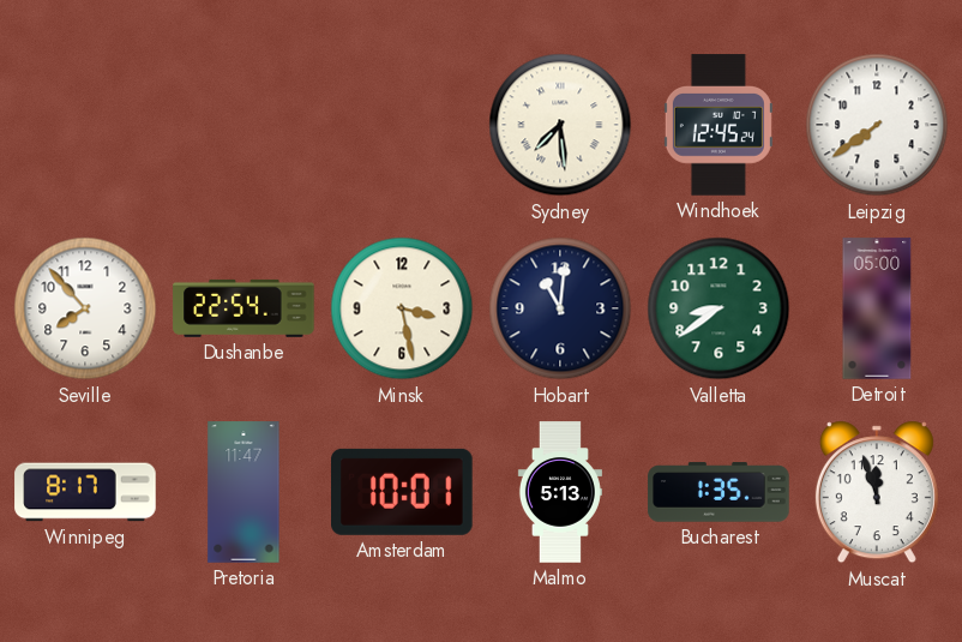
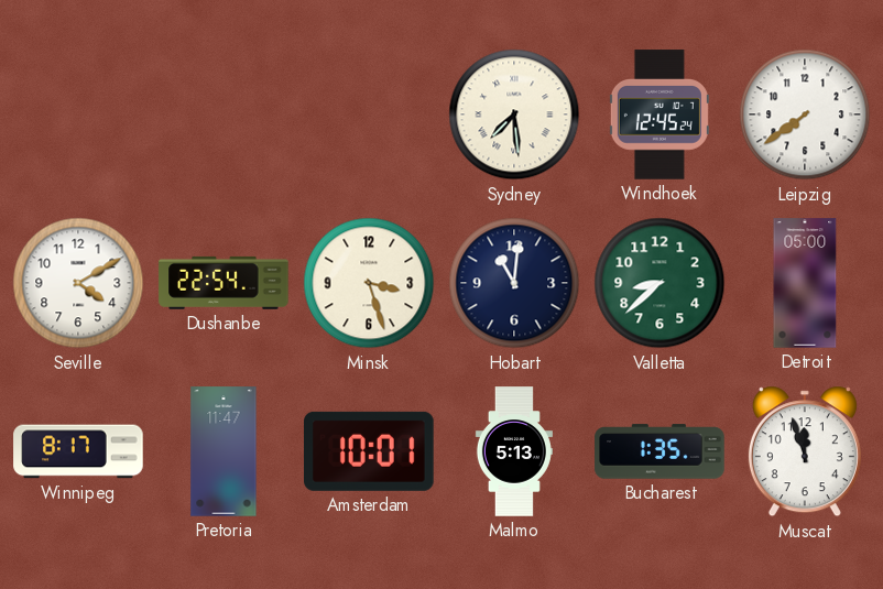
Seville: 7:53 -> 4:10
Minsk: 3:28 -> 3:27
Valletta: 8:39 -> 8:38
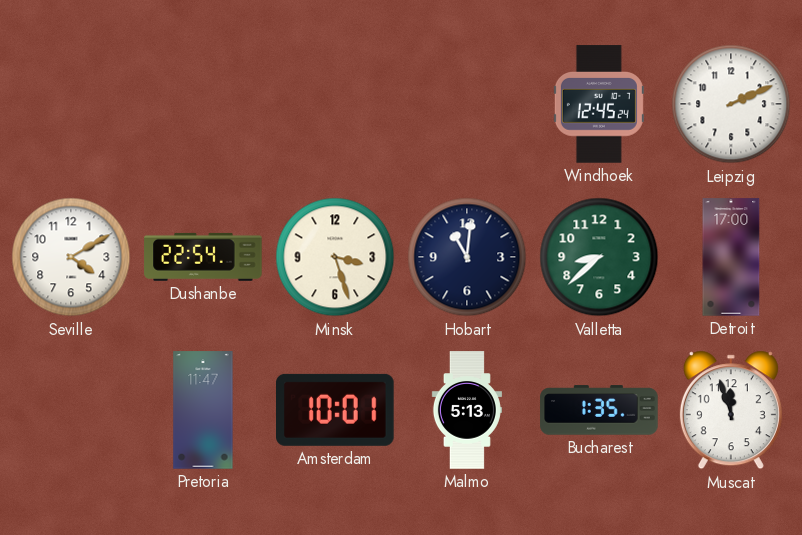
Sydney: 7:29 -> none
Leipzig: 7:39 -> 2:11
Detroit: 05:00 -> 17:00
Winnipeg: 8:17 -> none
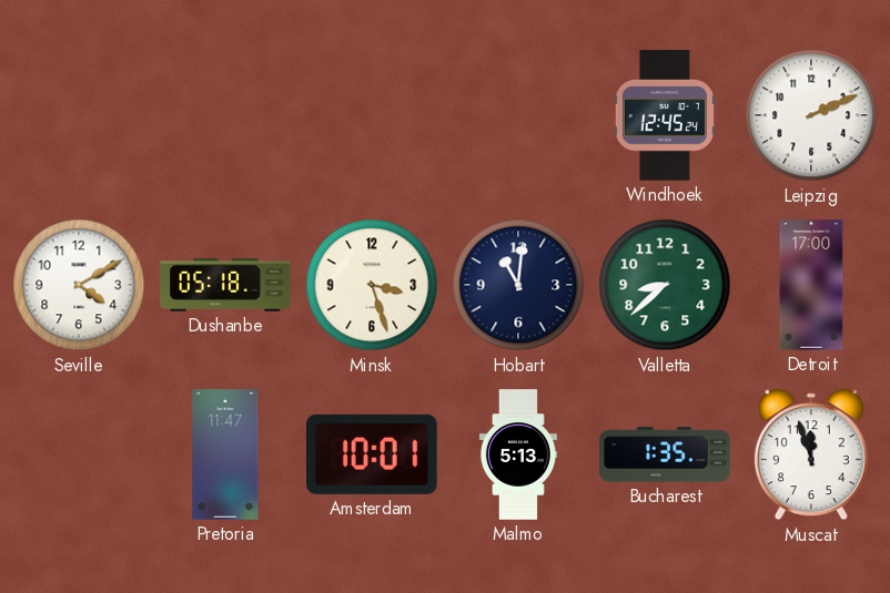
Dushanbe: 22:54 -> 05:18
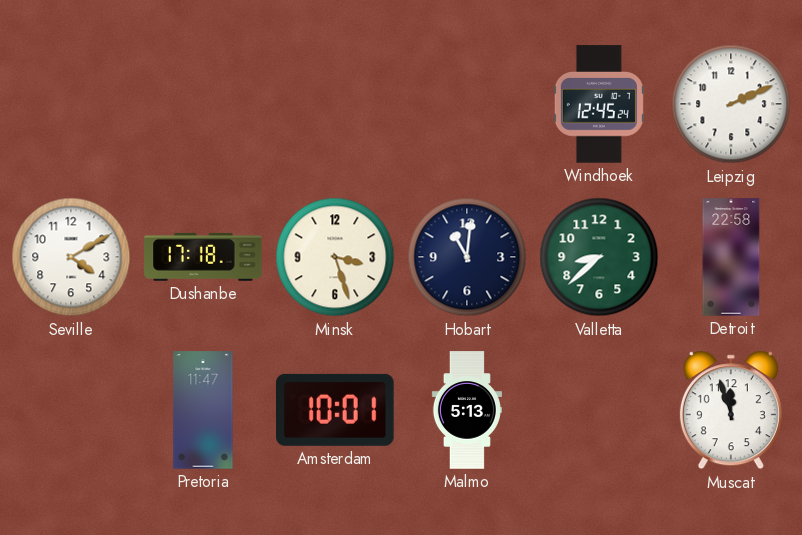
Dushanbe: 05:18 -> 17:18
Detroit: 17:00 -> 22:58
Bucharest: 1:35 -> none
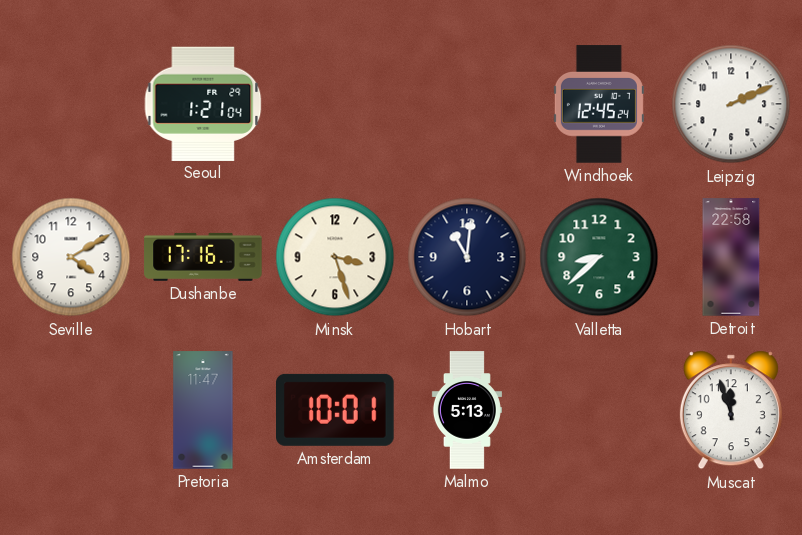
Seoul: none -> 1:21
Dushanbe: 17:18 -> 17:16
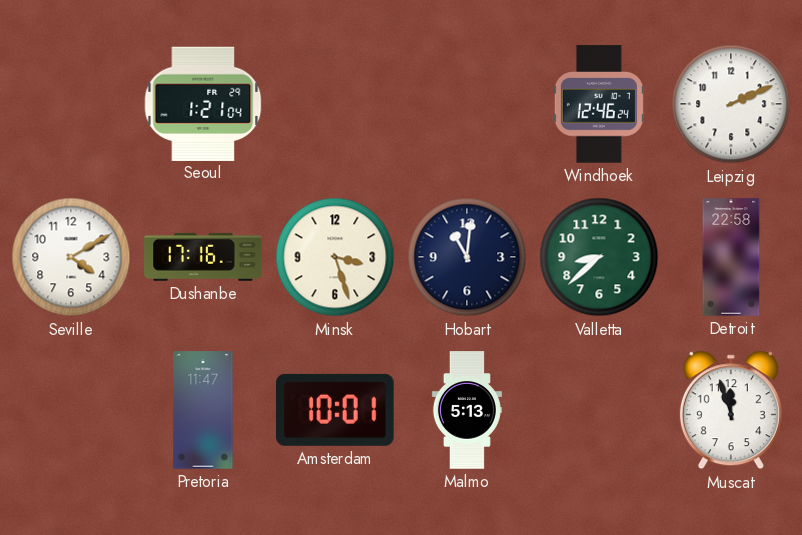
Windhoek: 12:45 -> 12:46
